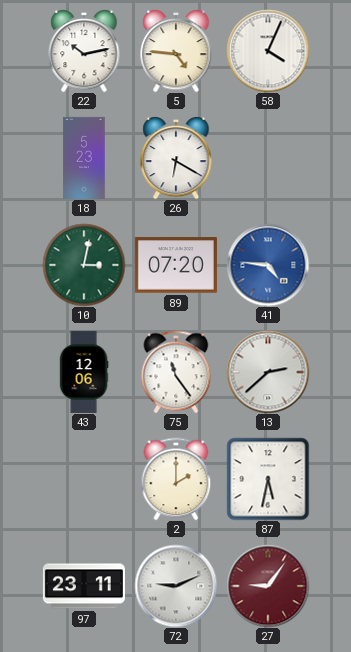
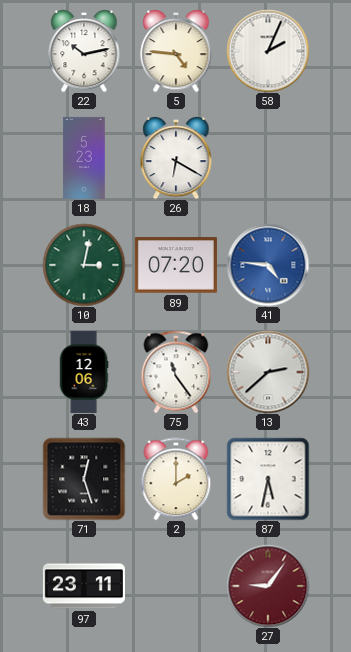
58: 4:04 -> 2:04
71: none -> 12:27
72: 9:11 -> none
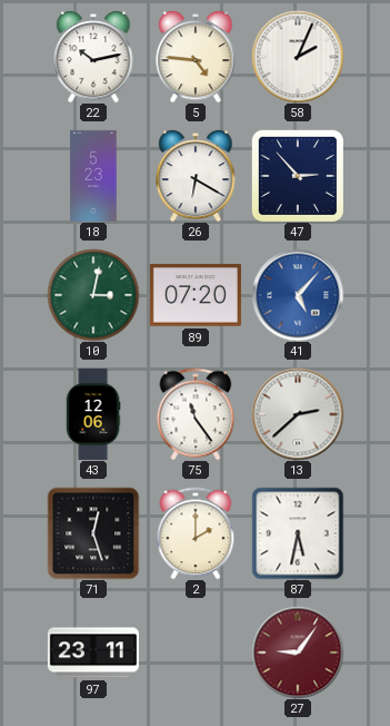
47: none -> 2:53
41: 4:46 -> 5:07
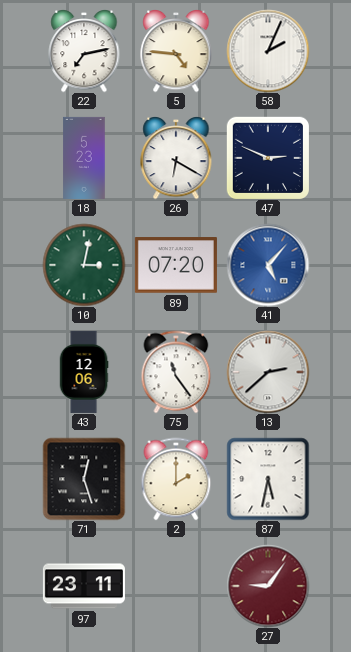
22: 10:13 -> 7:13
47: 2:53 -> 2:49
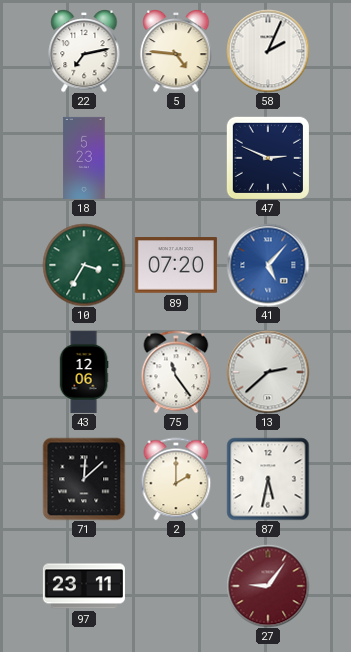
26: 6:20 -> none
10: 3:02 -> 3:35
71: 12:27 -> 12:08
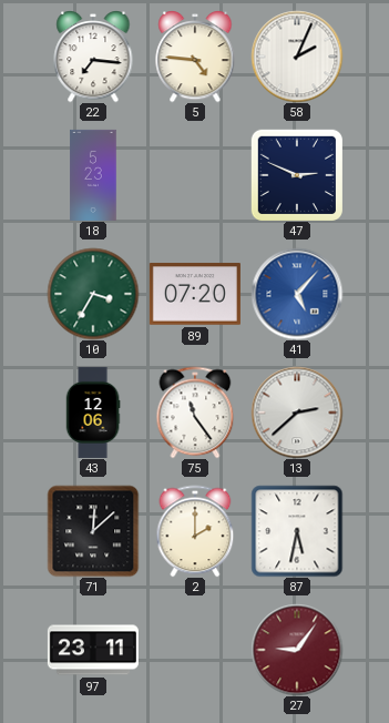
22: 7:13 -> 7:16
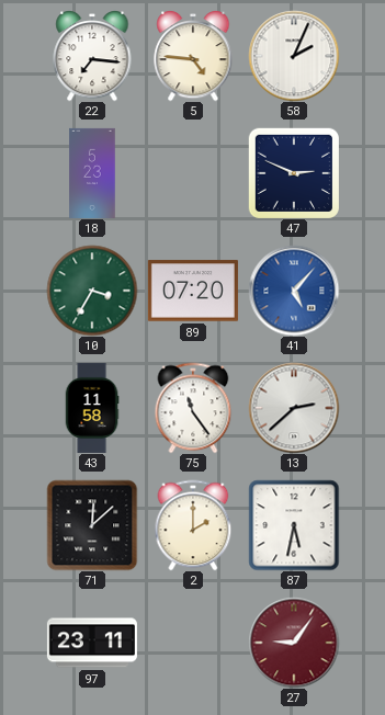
43: 12:06 -> 11:58
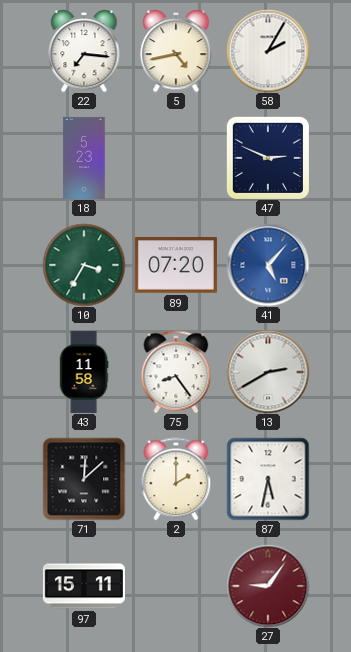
5: 4:46 -> 4:43
58: 2:04 -> 2:05
75: 11:24 -> 8:24
13: 2:38 -> 2:40
97: 23:11 -> 15:11
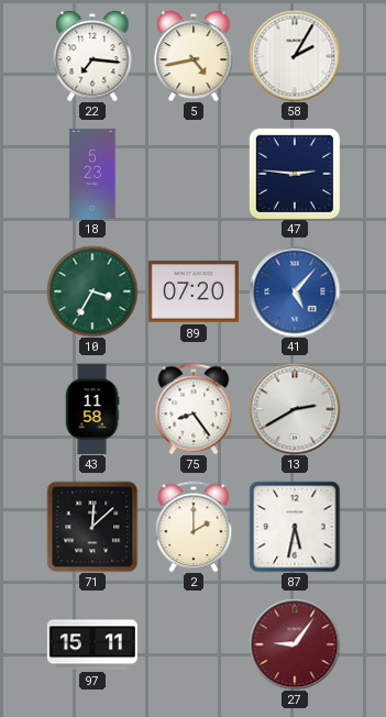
47: 2:49 -> 2:46
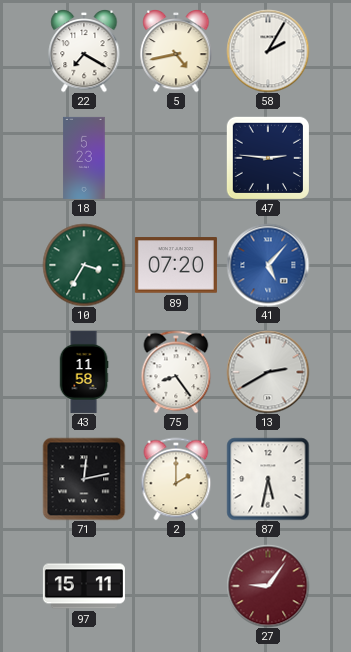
22: 7:16 -> 7:20
71: 12:08 -> 12:13
